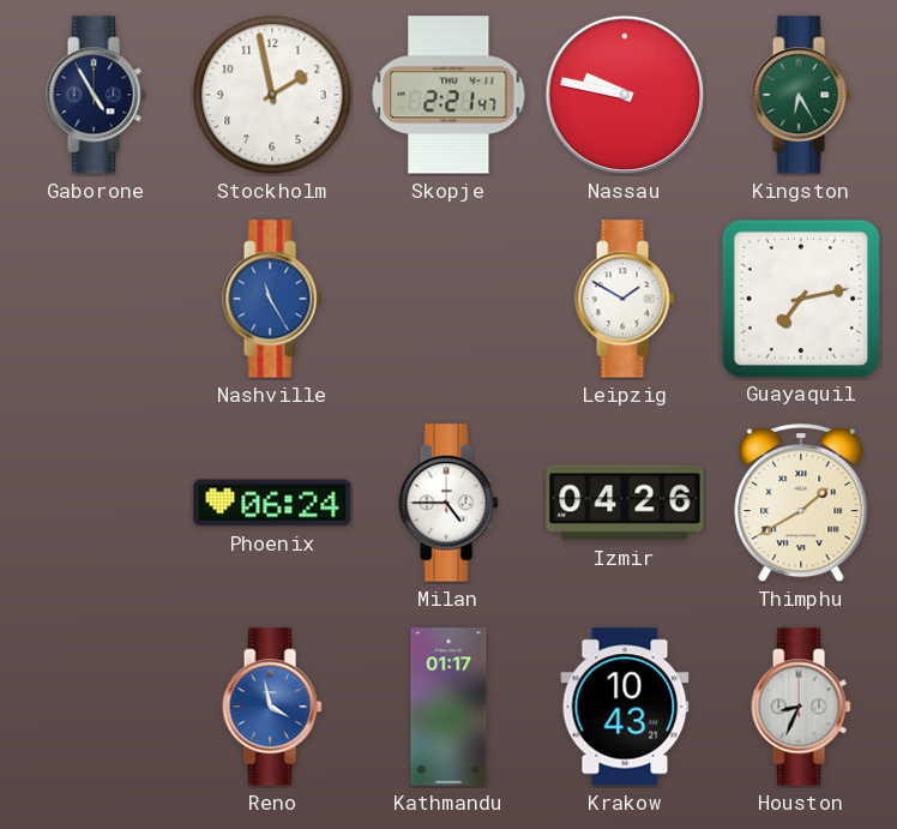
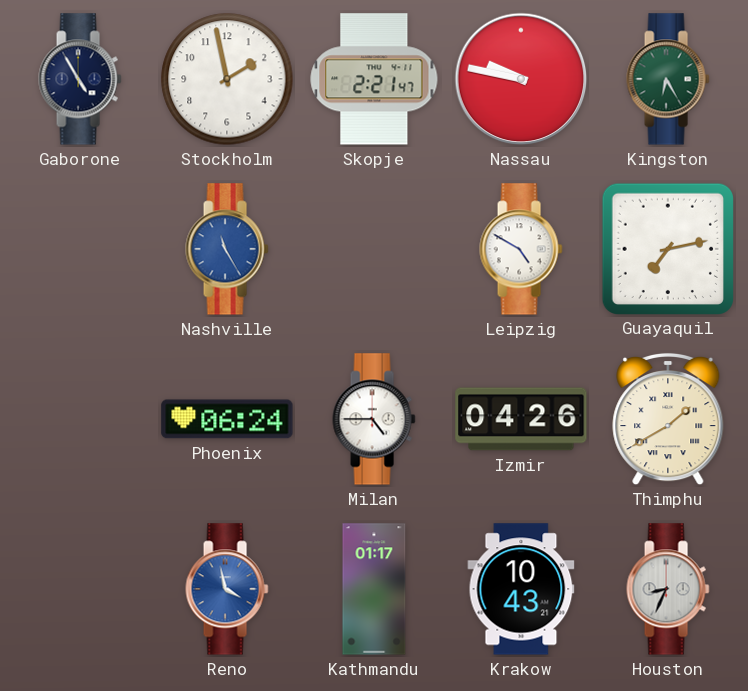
Leipzig: 1:50 -> 4:50
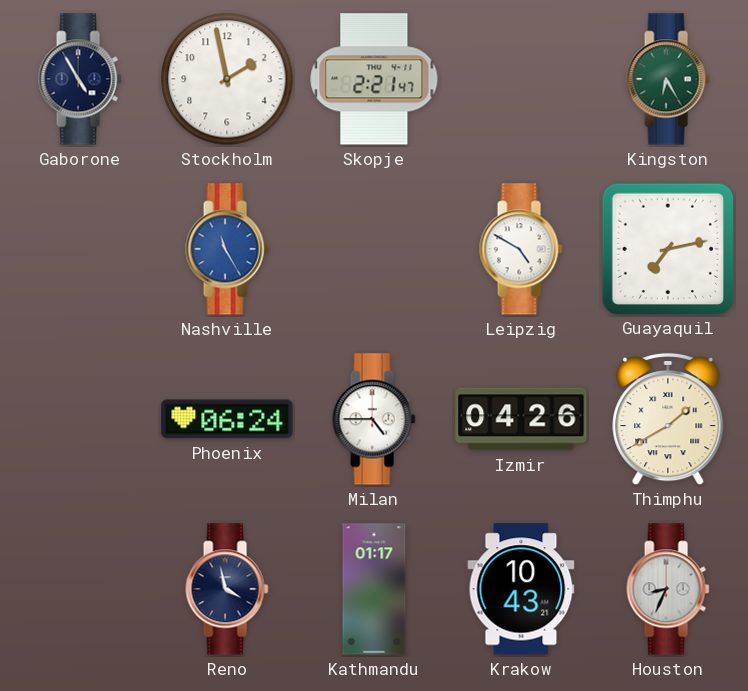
Nassau: 9:47 -> none
Reno dial: blue -> navy
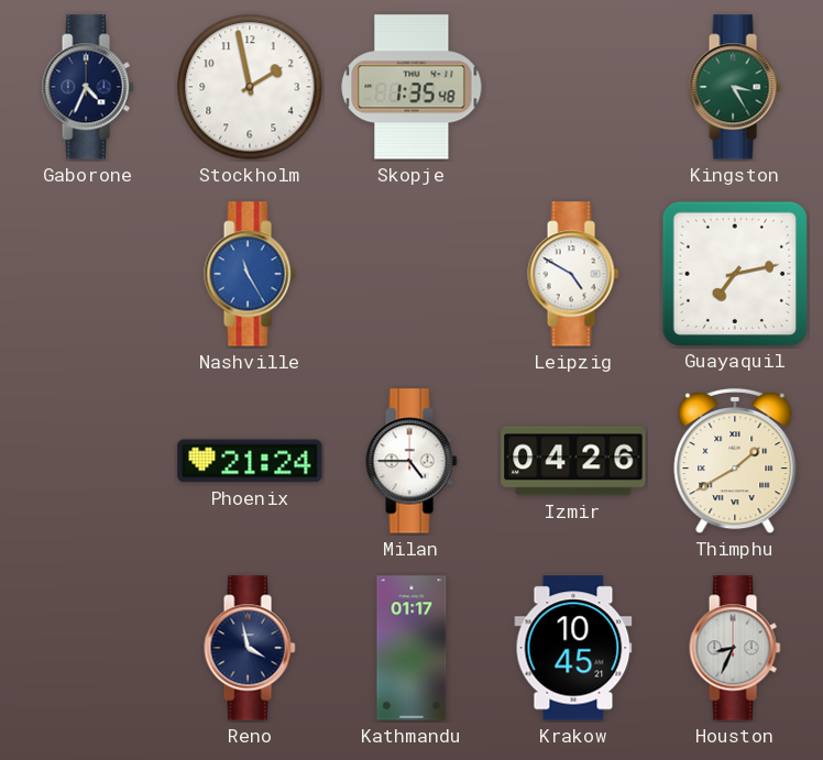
Gaborone: 4:55 -> 4:34
Skopje: 2:21 -> 1:35
Kingston: 6:25 -> 3:25
Phoenix: 06:24 -> 21:24
Krakow: 10:43 -> 10:45
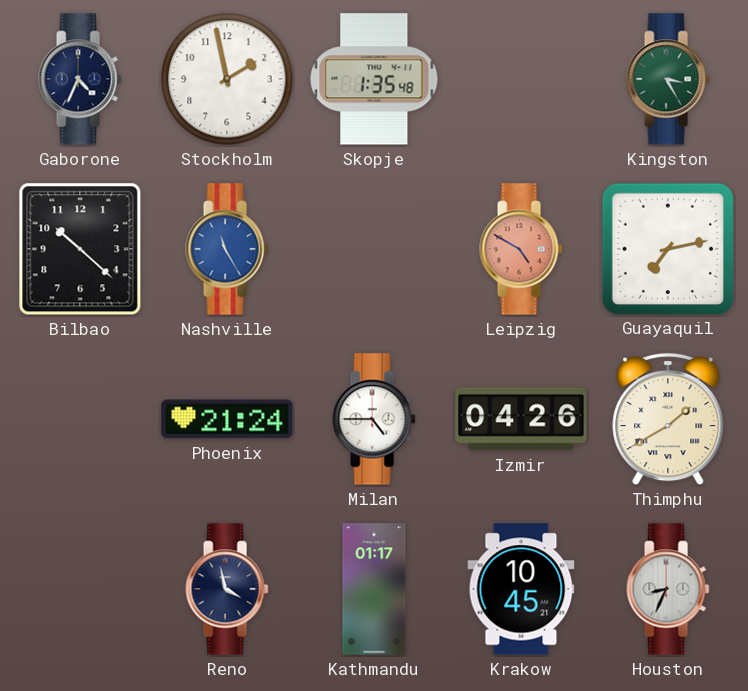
Bilbao: none -> 10:22
Leipzig dial: white -> salmon
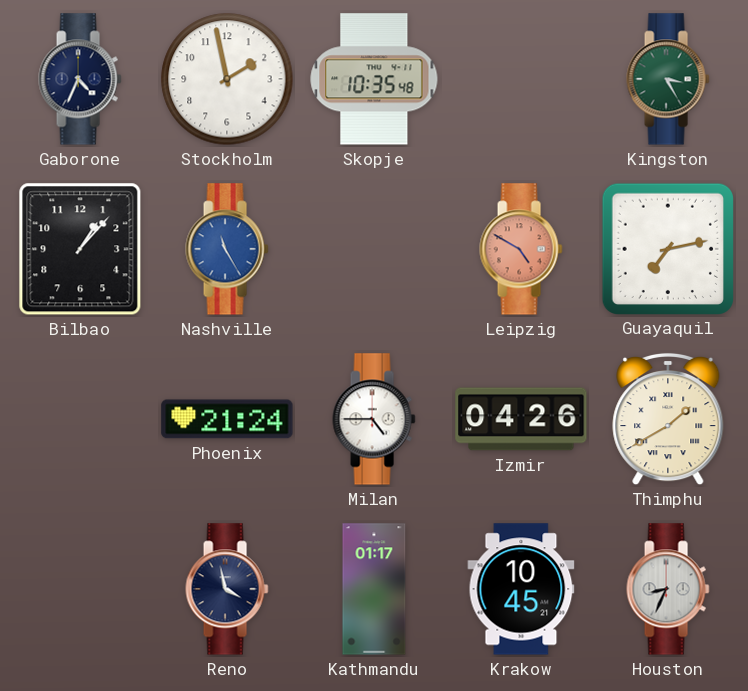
Skopje: 1:35 -> 10:35
Bilbao: 10:22 -> 1:07
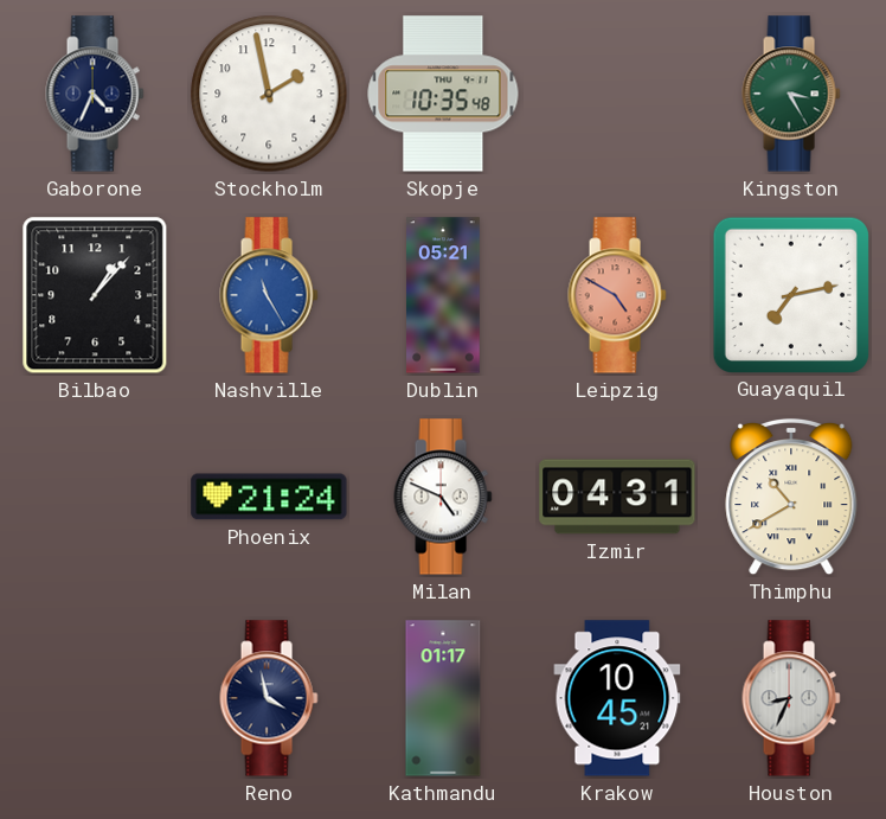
Dublin: none -> 05:21
Milan: 4:45 -> 4:49
Izmir: 04:26 -> 04:31
Thimphu: 1:40 -> 10:40
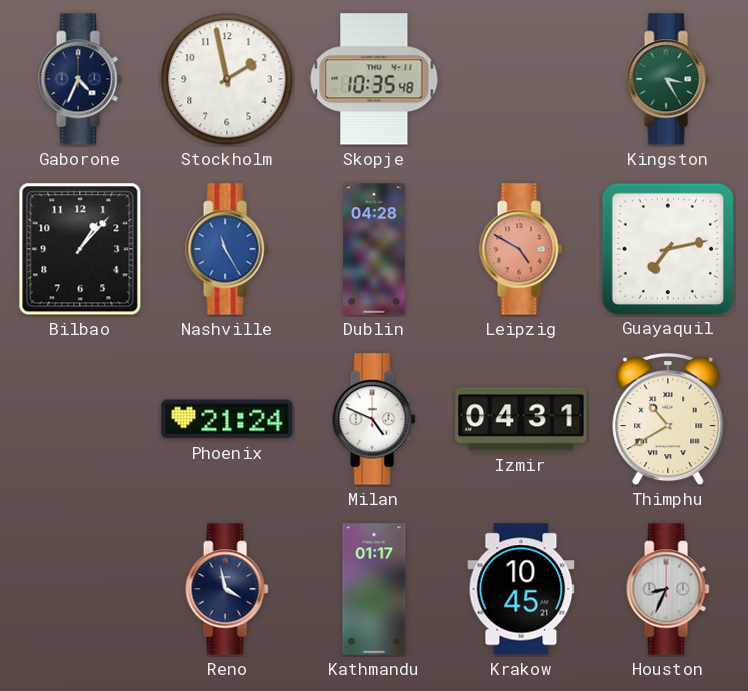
Dublin: 05:21 -> 04:28
